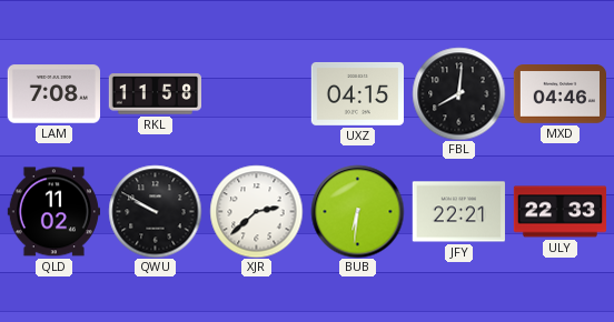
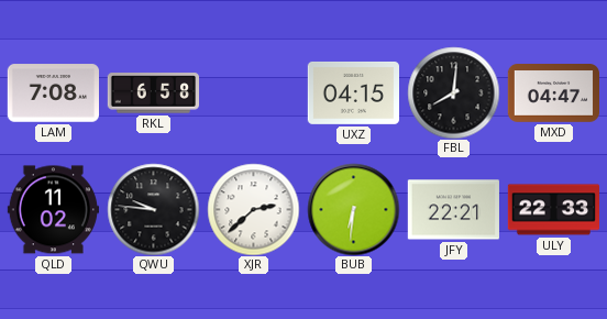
RKL: 11:58 -> 6:58
MXD: 04:46 -> 04:47
QWU: 9:50 -> 9:46
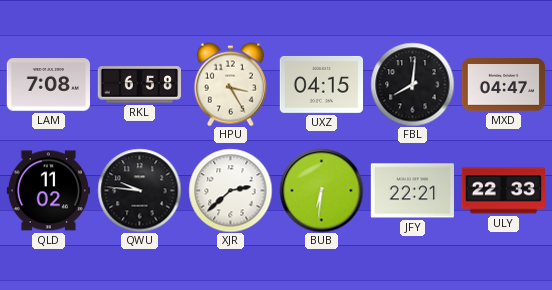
HPU: none -> 3:25
